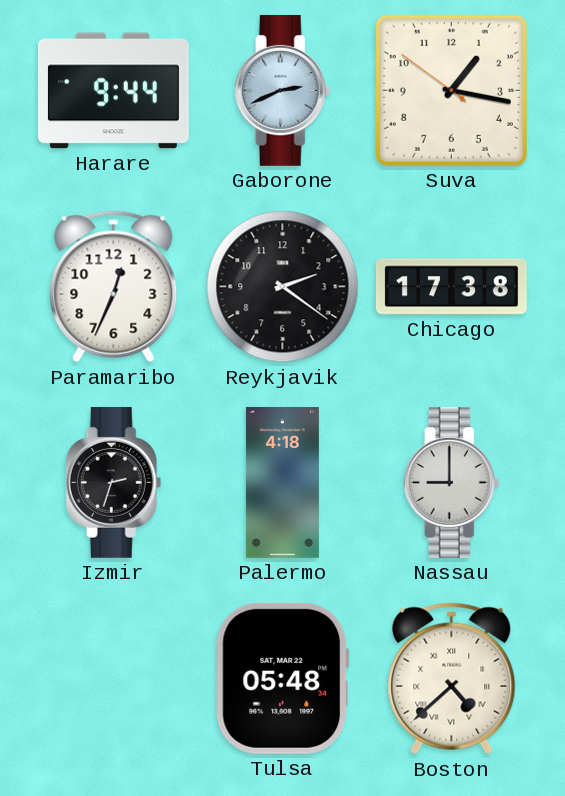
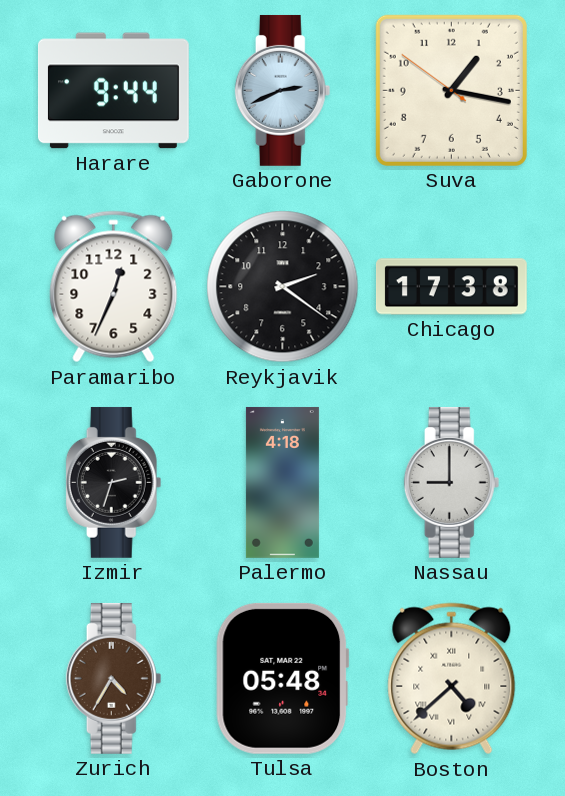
Zurich: none -> 4:35
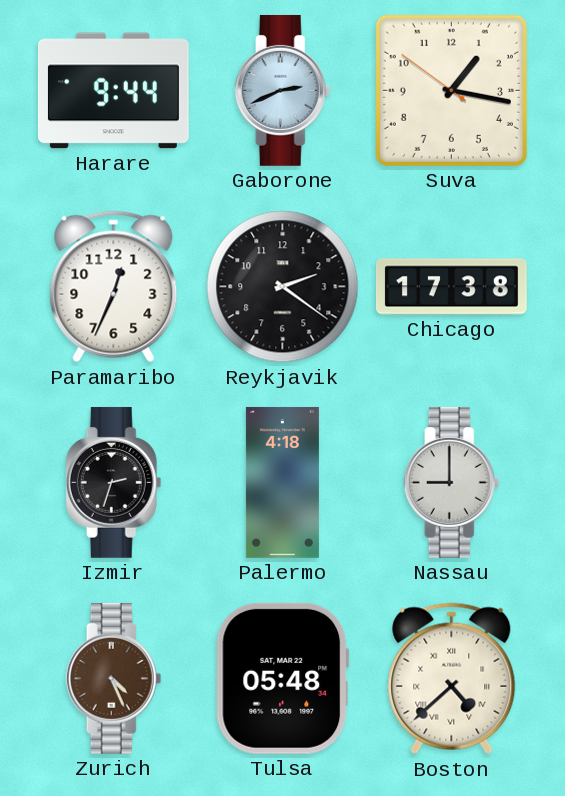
Zurich: 4:35 -> 4:26
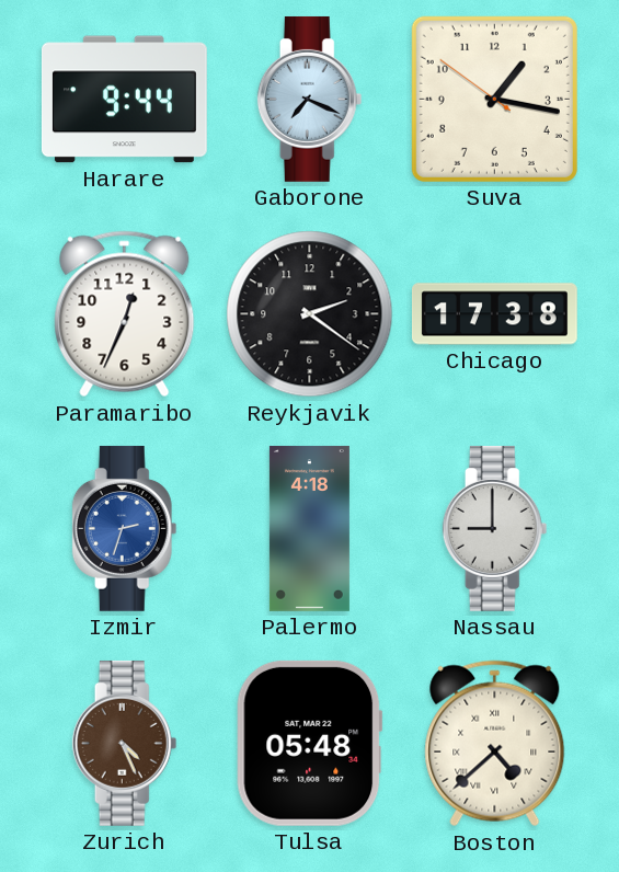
Gaborone: 2:41 -> 7:19
Izmir dial: black -> blue
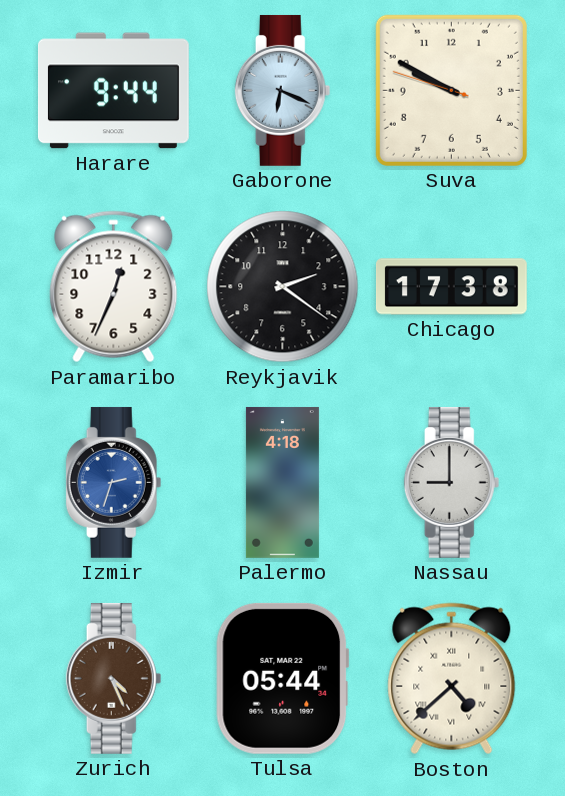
Gaborone: 7:19 -> 6:19
Suva: 1:16 -> 9:49
Tulsa: 05:48 -> 05:44
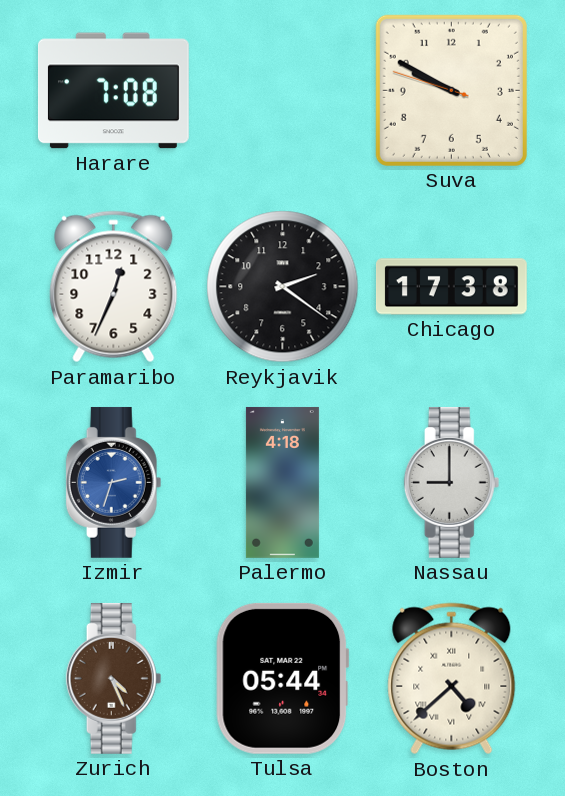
Harare: 9:44 -> 7:08
Gaborone: 6:19 -> none
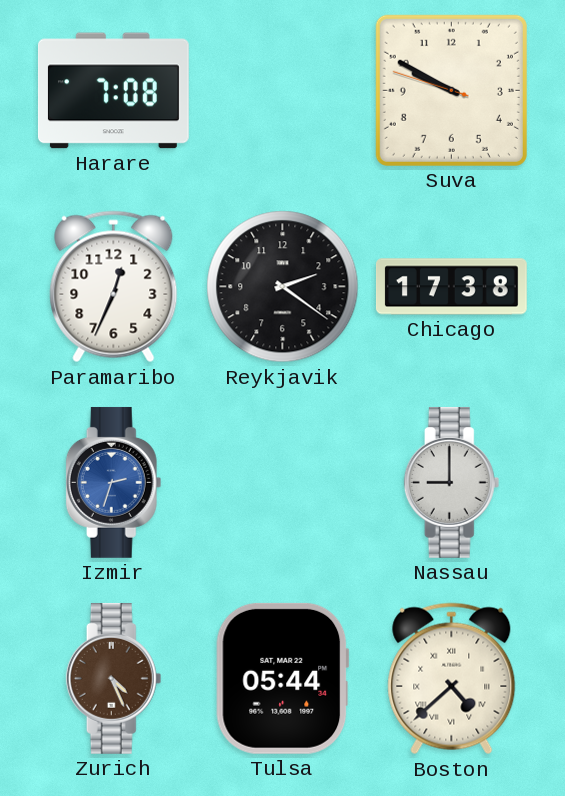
Palermo: 4:18 -> none
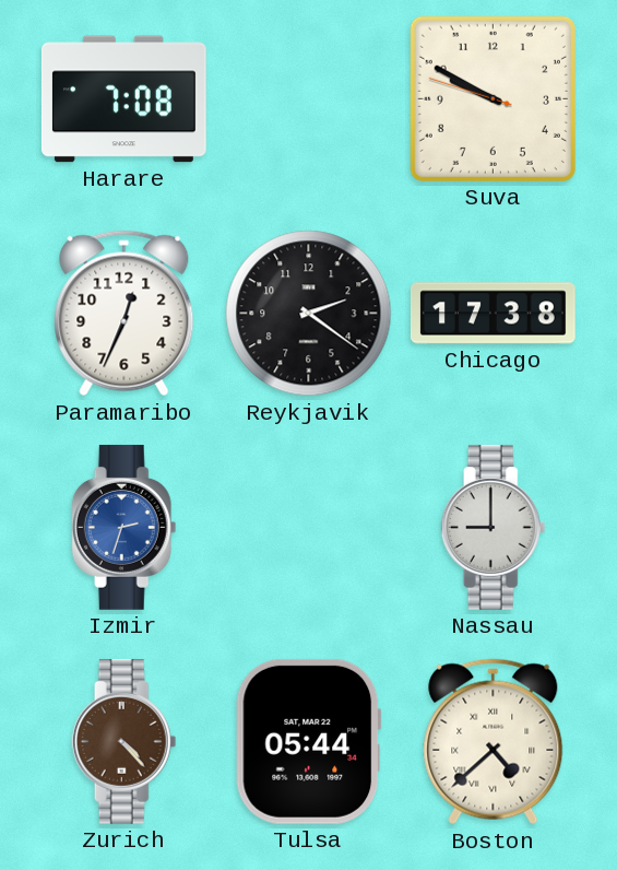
Zurich: 4:26 -> 4:23
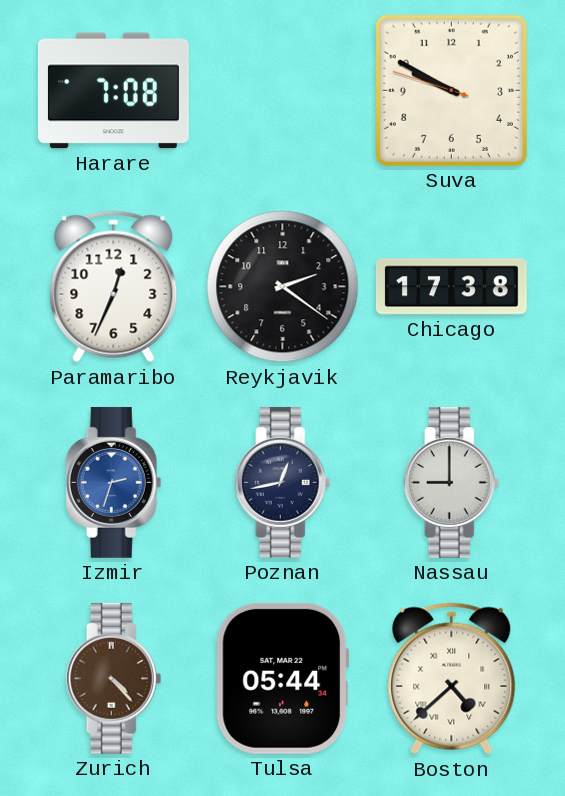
Poznan: none -> 12:43
